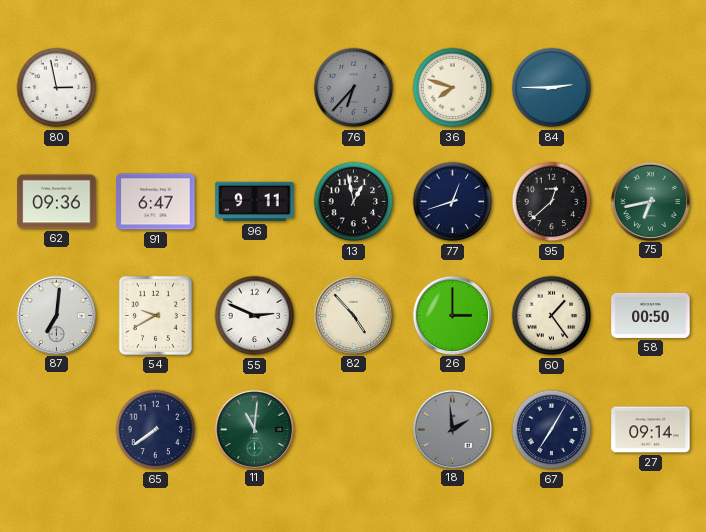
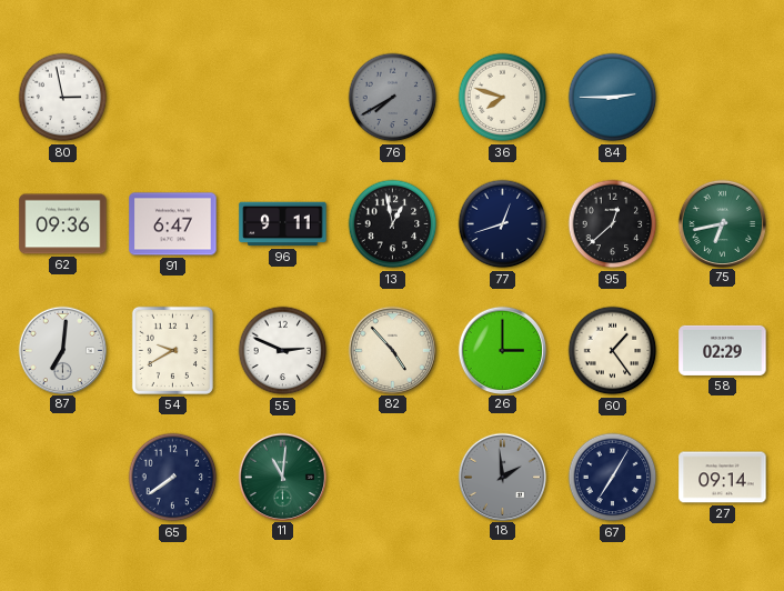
76: 6:37 -> 7:40
58: 00:50 -> 02:29
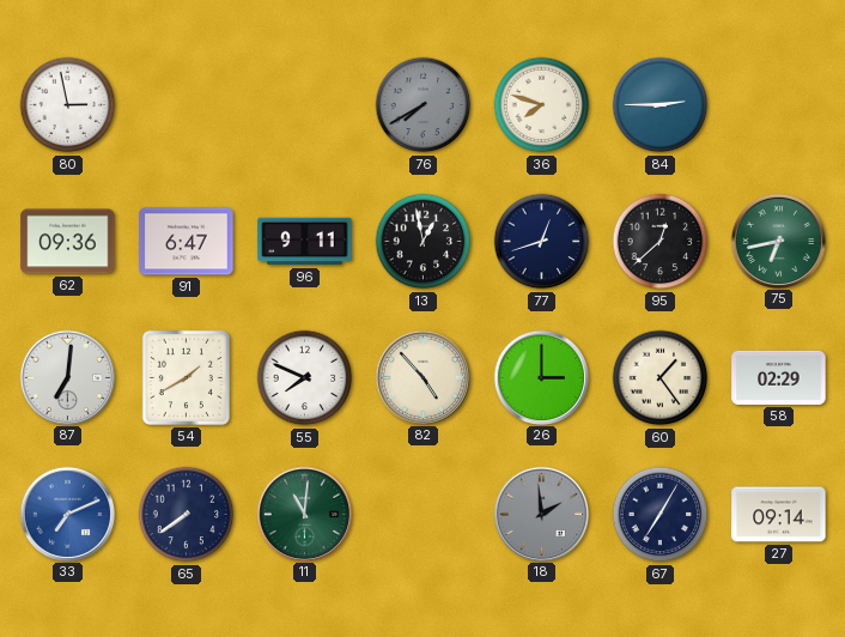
54: 9:40 -> 1:40
55: 2:49 -> 7:49
33: none -> 7:11
